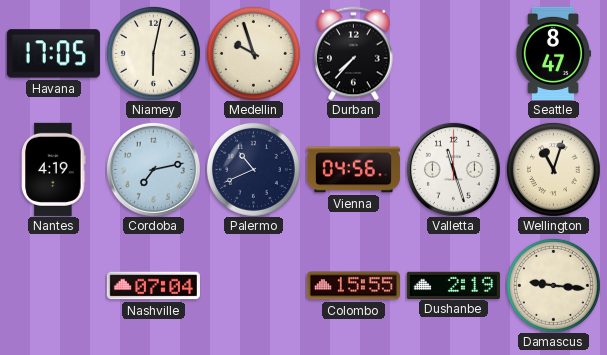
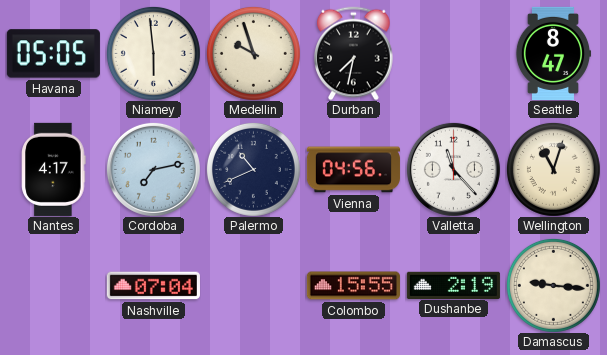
Havana: 17:05 -> 05:05
Niamey: 6:02 -> 5:59
Durban: 7:37 -> 7:32
Nantes: 4:19 -> 4:17
Valletta: 11:27 -> 11:23
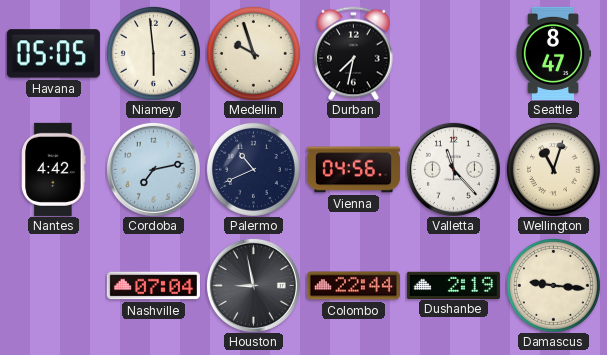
Nantes: 4:17 -> 4:42
Houston: none -> 8:58
Colombo: 15:55 -> 22:44
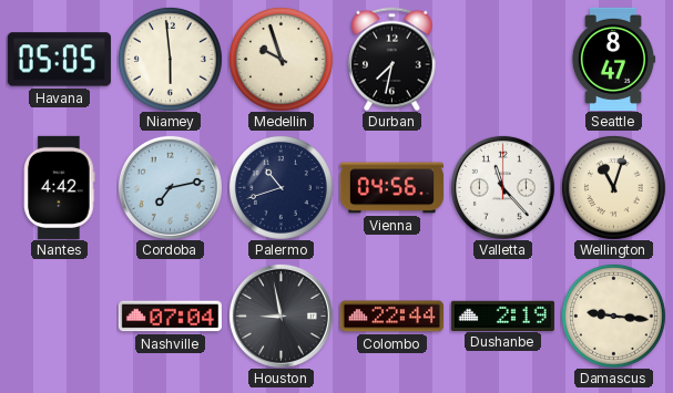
Palermo: 10:41 -> 10:42
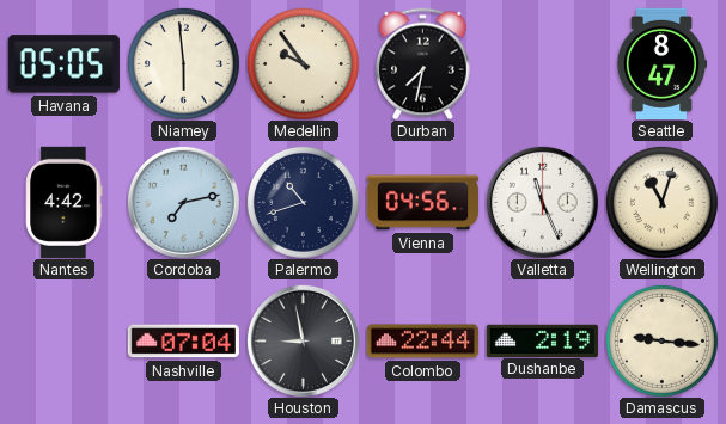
Medellin: 9:57 -> 9:54
Valletta: 11:23 -> 11:26
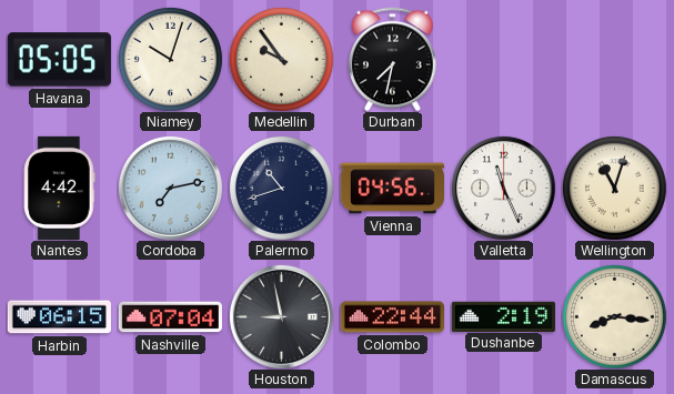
Niamey: 5:59 -> 10:03
Seattle: 8:47 -> none
Harbin: none -> 06:15
Damascus: 9:16 -> 8:16
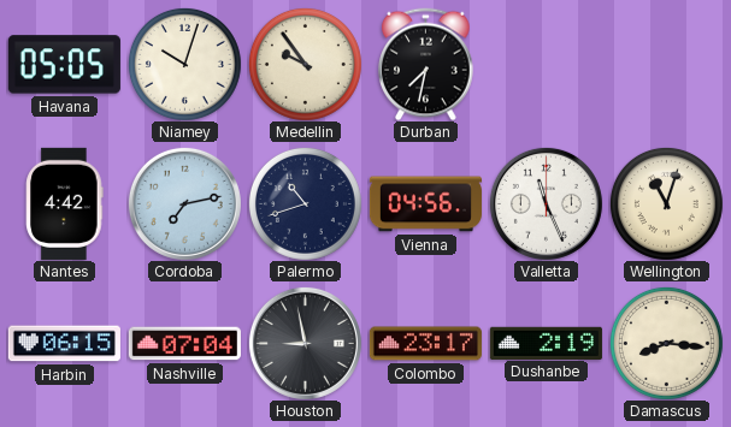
Colombo: 22:44 -> 23:17
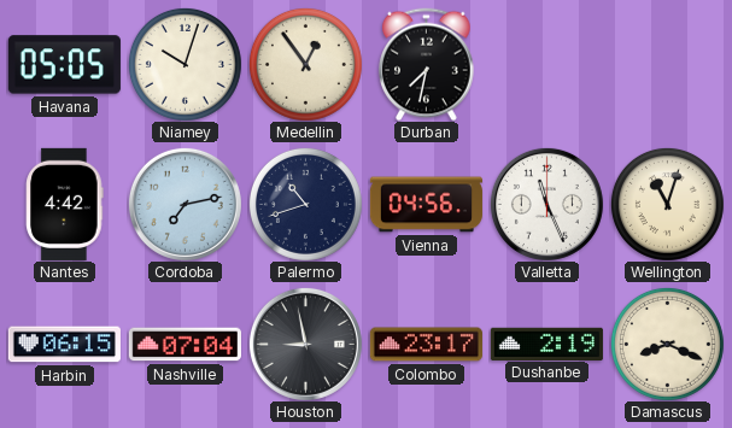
Medellin: 9:54 -> 12:54
Damascus: 8:16 -> 8:19
